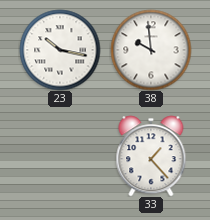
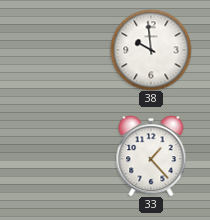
23: 10:17 -> none
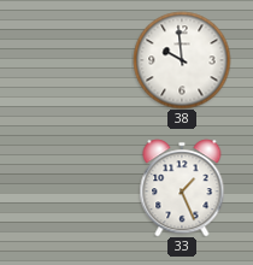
33: 1:23 -> 1:26
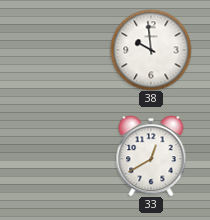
33: 1:26 -> 12:40
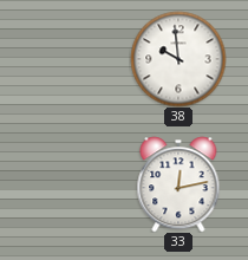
33: 12:40 -> 12:13
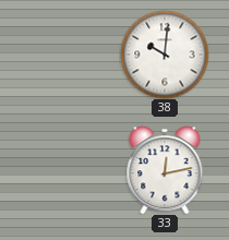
38: 9:59 -> 10:01
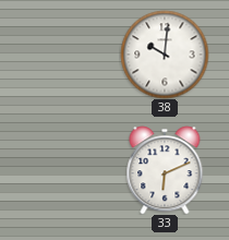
33: 12:13 -> 6:11
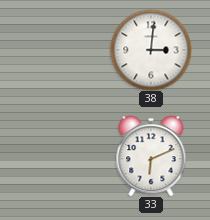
38: 10:01 -> 3:01
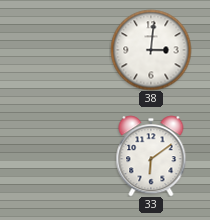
33: 6:11 -> 6:09
